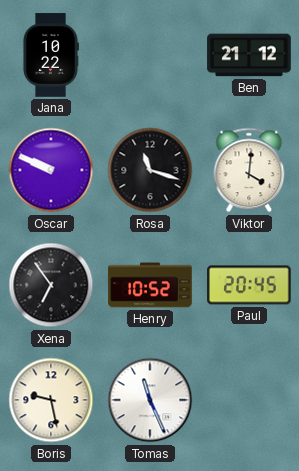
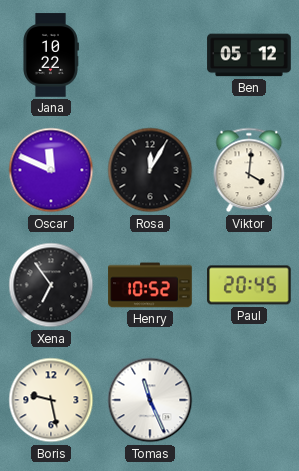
Ben: 21:12 -> 05:12
Oscar: 9:49 -> 11:49
Rosa: 11:18 -> 12:05
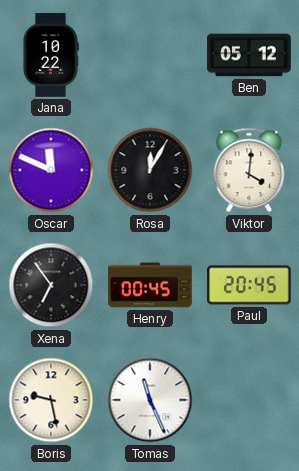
Henry: 10:52 -> 00:45
